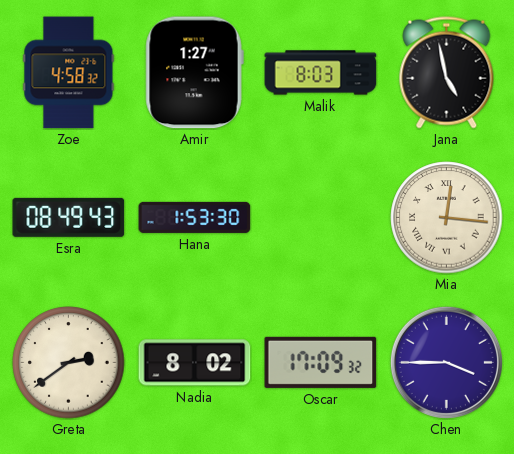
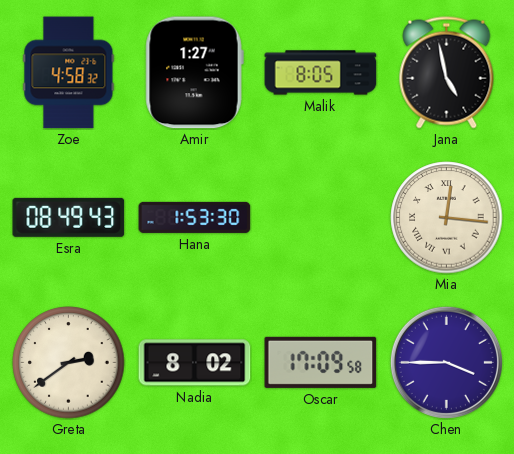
Malik: 8:03 -> 8:05
Oscar: 17:09:32 -> 17:09:58
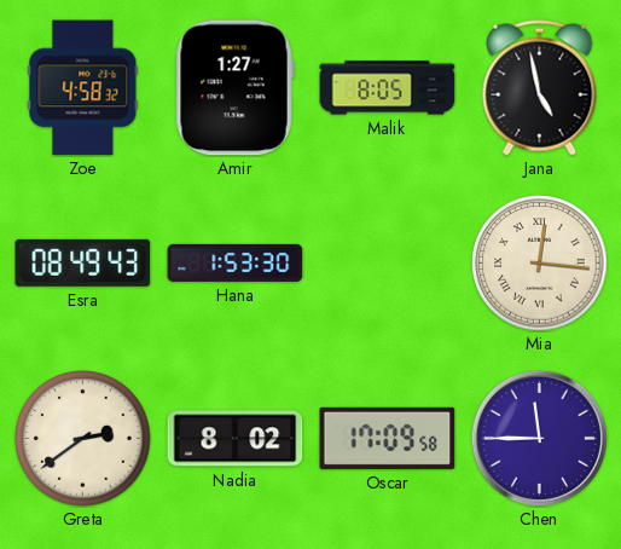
Chen: 3:45 -> 11:45
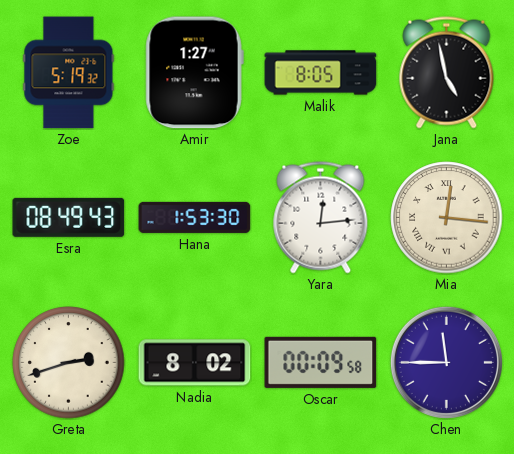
Zoe: 4:58 -> 5:19
Yara: none -> 12:14
Greta: 2:39 -> 2:42
Oscar: 17:09 -> 00:09
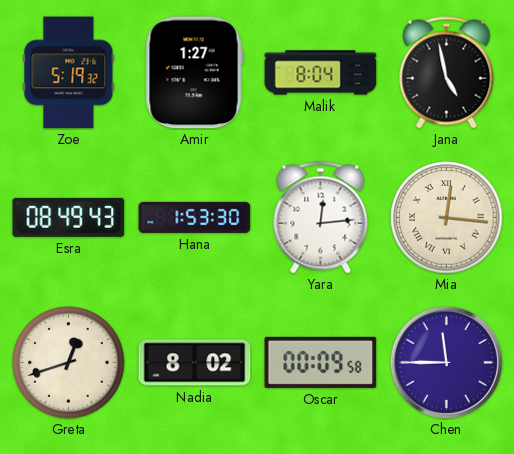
Malik: 8:05 -> 8:04
Greta: 2:42 -> 12:42
